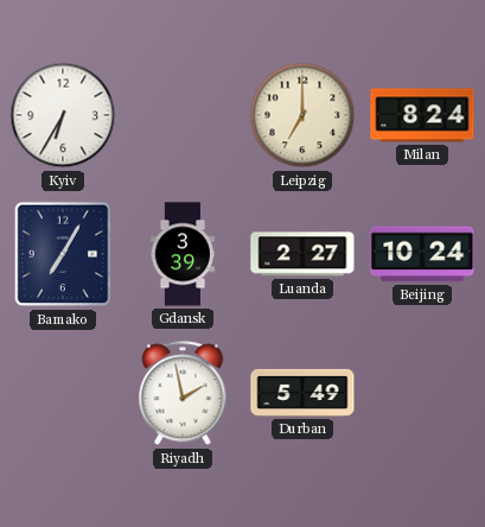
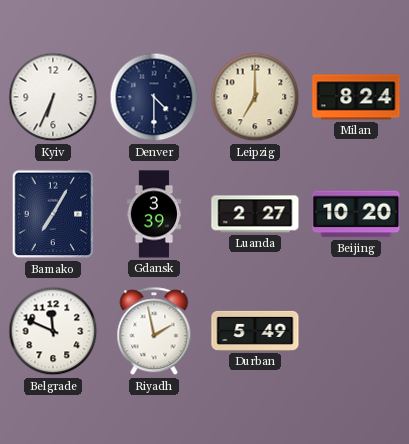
Kyiv: 6:35 -> 6:34
Denver: none -> 4:30
Beijing: 10:24 -> 10:20
Belgrade: none -> 11:49
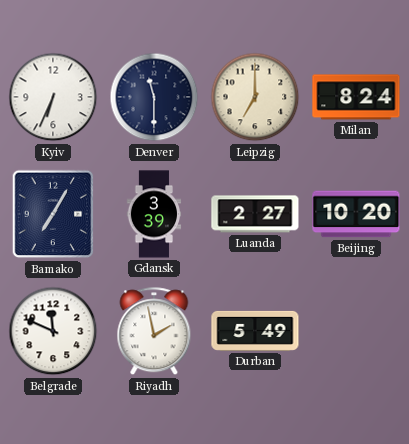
Denver: 4:30 -> 11:30
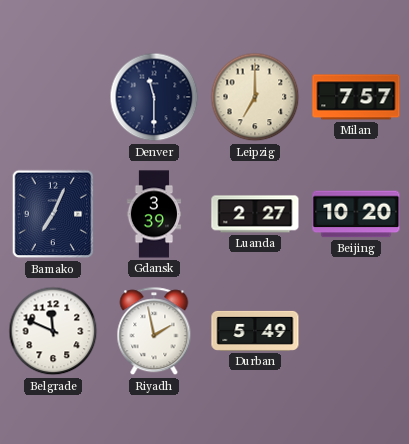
Kyiv: 6:34 -> none
Milan: 8:24 -> 7:57
Bamako: 7:05 -> 7:04
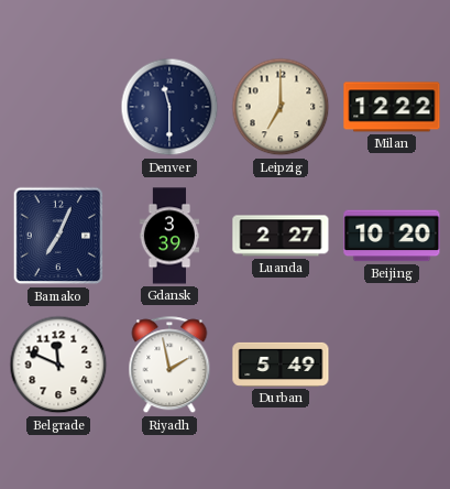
Milan: 7:57 -> 12:22
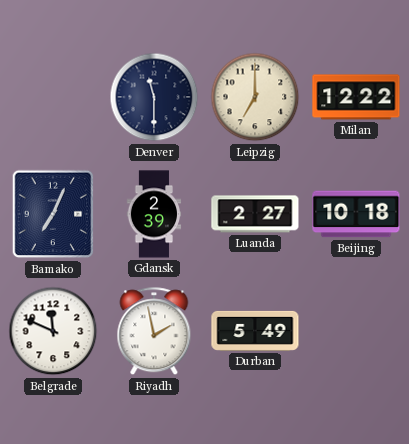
Gdansk: 3:39 -> 2:39
Beijing: 10:20 -> 10:18
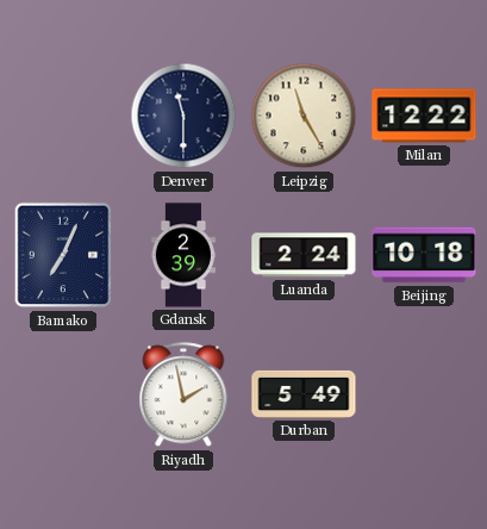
Leipzig: 7:00 -> 11:25
Luanda: 2:27 -> 2:24
Belgrade: 11:49 -> none
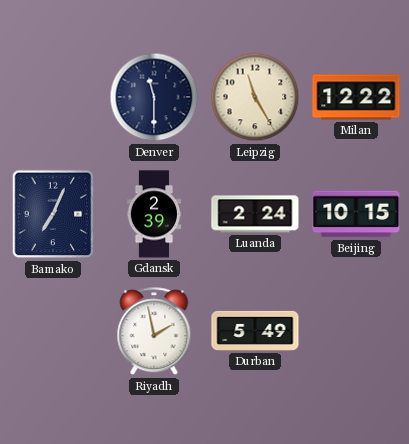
Beijing: 10:18 -> 10:15
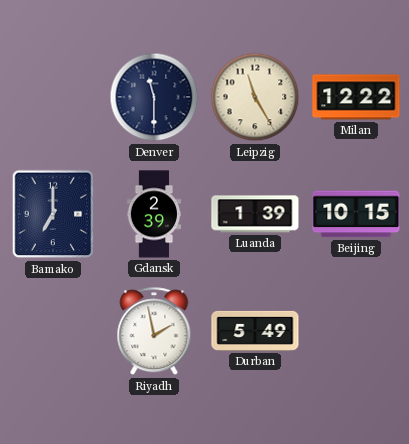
Bamako: 7:04 -> 7:00
Luanda: 2:24 -> 1:39
